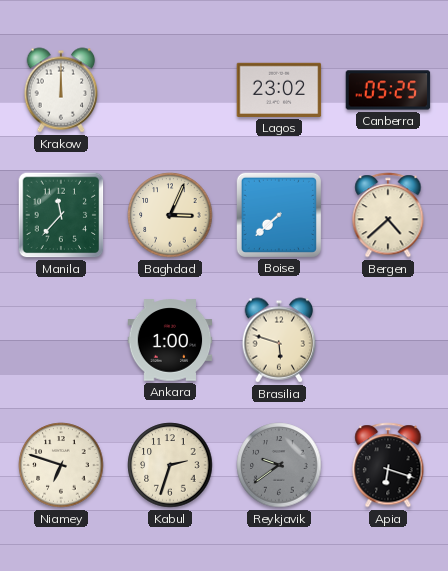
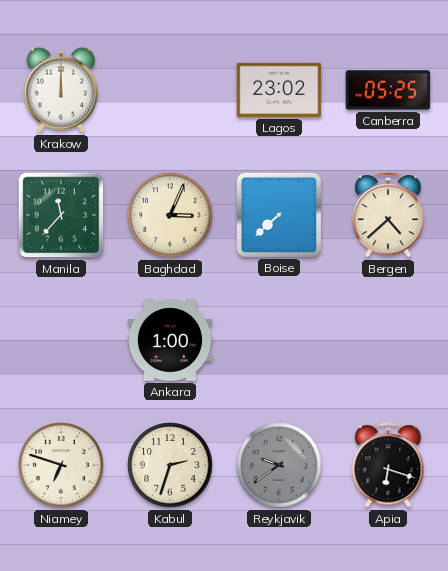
Brasilia: 5:48 -> none
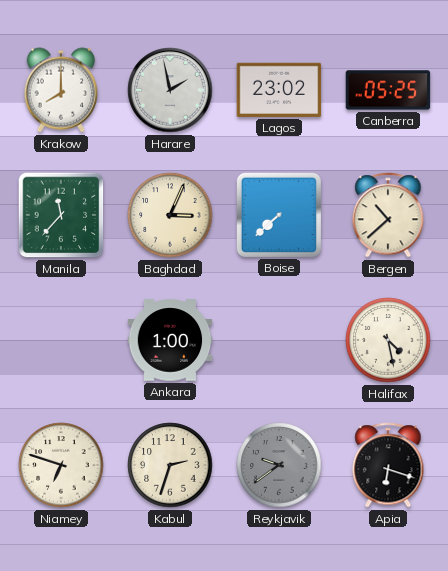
Krakow: 12:00 -> 8:00
Harare: none -> 1:58
Bergen: 4:38 -> 10:38
Halifax: none -> 4:28
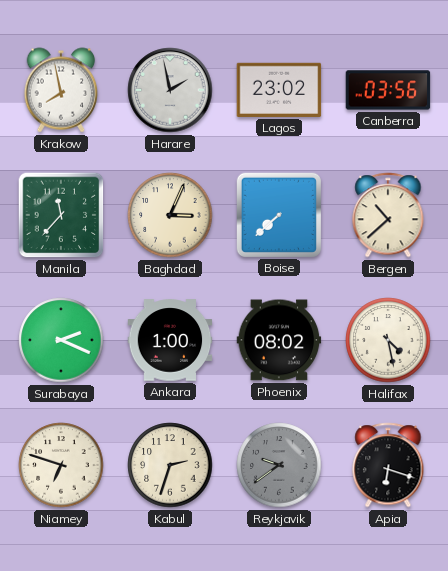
Krakow: 8:00 -> 7:58
Canberra: 05:25 -> 03:56
Surabaya: none -> 2:19
Phoenix: none -> 08:02
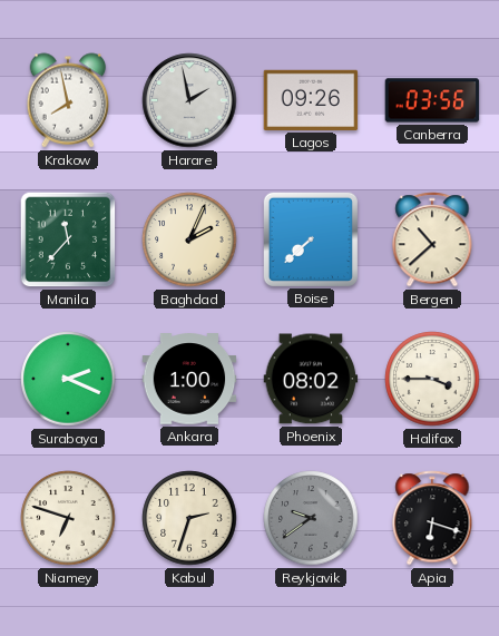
Lagos: 23:02 -> 09:26
Baghdad: 3:04 -> 2:04
Halifax: 4:28 -> 3:45
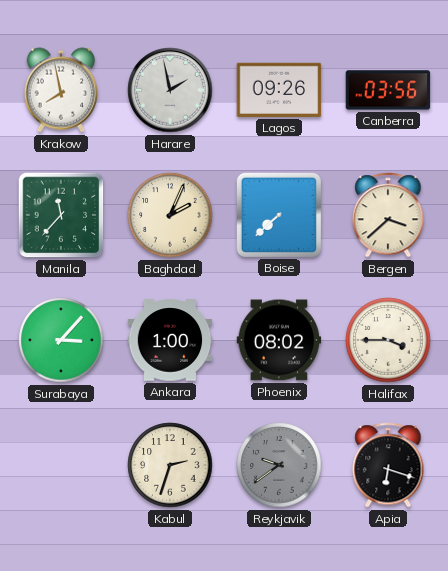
Bergen: 10:38 -> 3:38
Surabaya: 2:19 -> 3:07
Niamey: 6:48 -> none
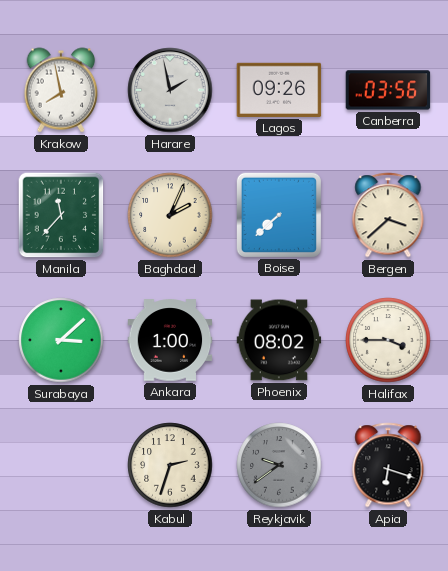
Surabaya: 3:07 -> 3:08
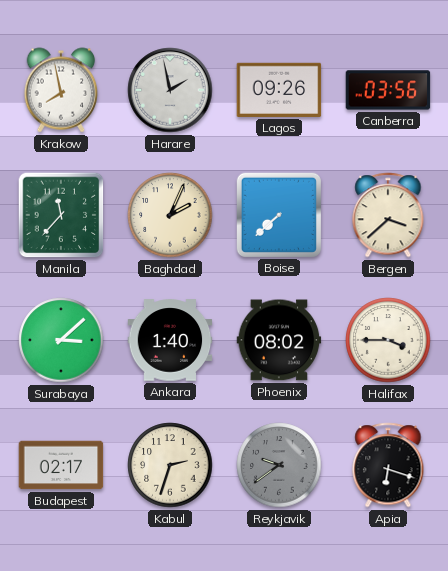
Ankara: 1:00 -> 1:40
Budapest: none -> 02:17
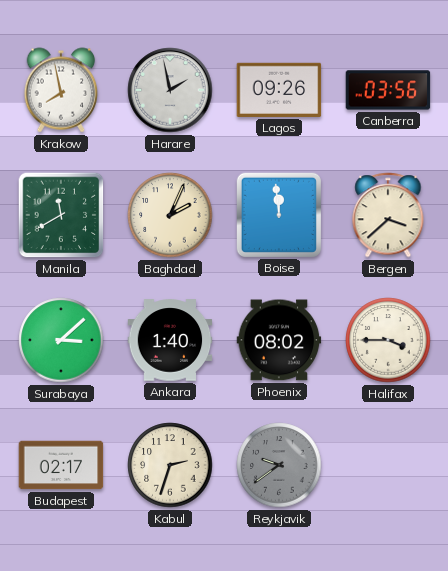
Manila: 11:37 -> 11:40
Boise: 7:38 -> 11:59
Apia: 6:18 -> none
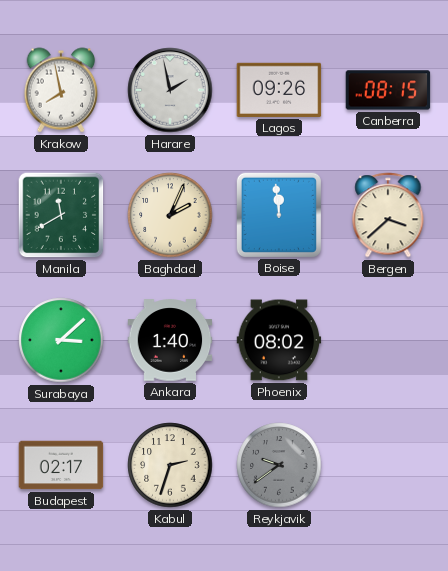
Canberra: 03:56 -> 08:15
Halifax: 3:45 -> none
